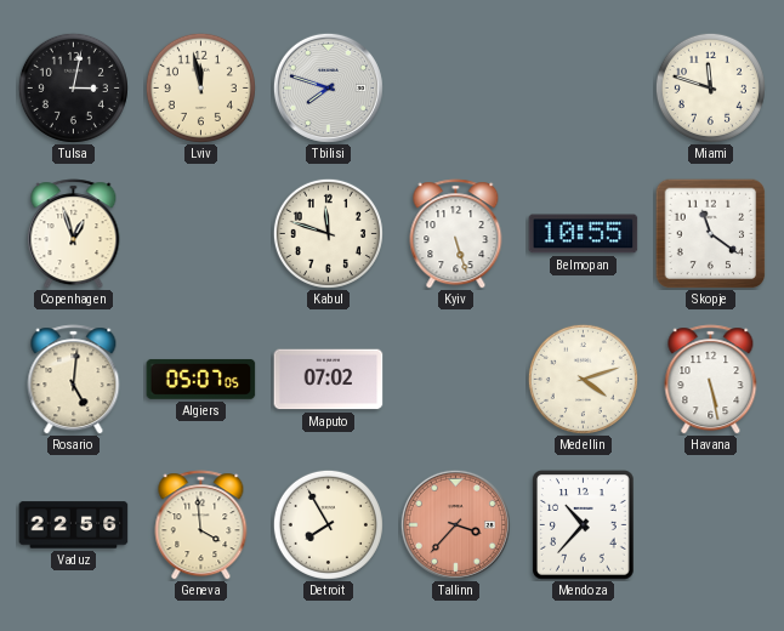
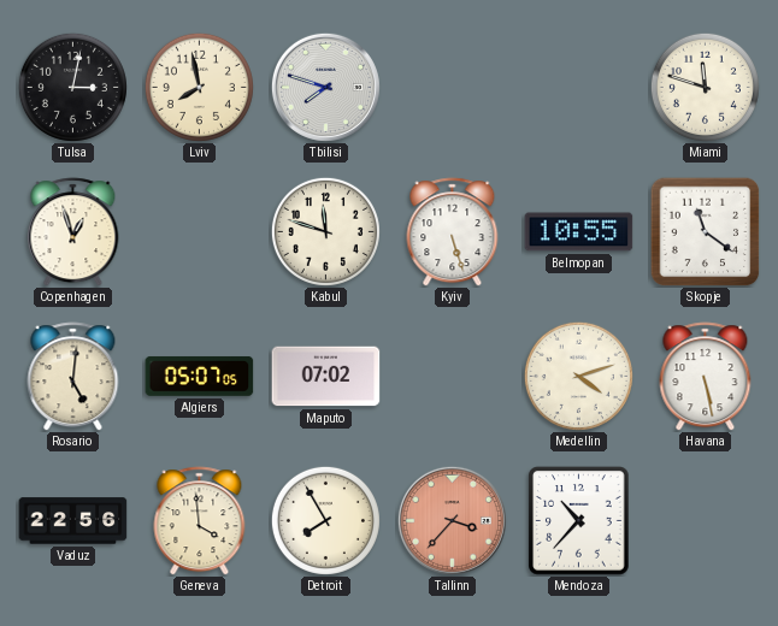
Lviv: 11:58 -> 7:58
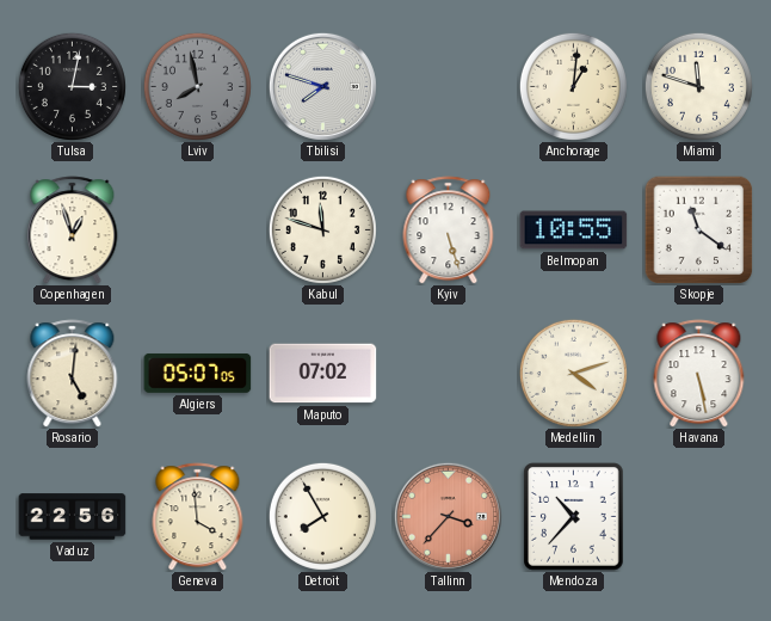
Lviv dial: cream -> grey
Anchorage: none -> 1:01
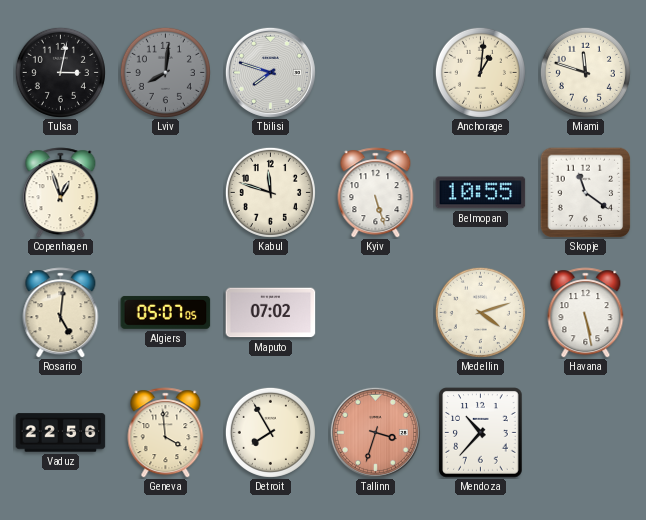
Lviv: 7:58 -> 8:01
Tallinn: 3:37 -> 3:33
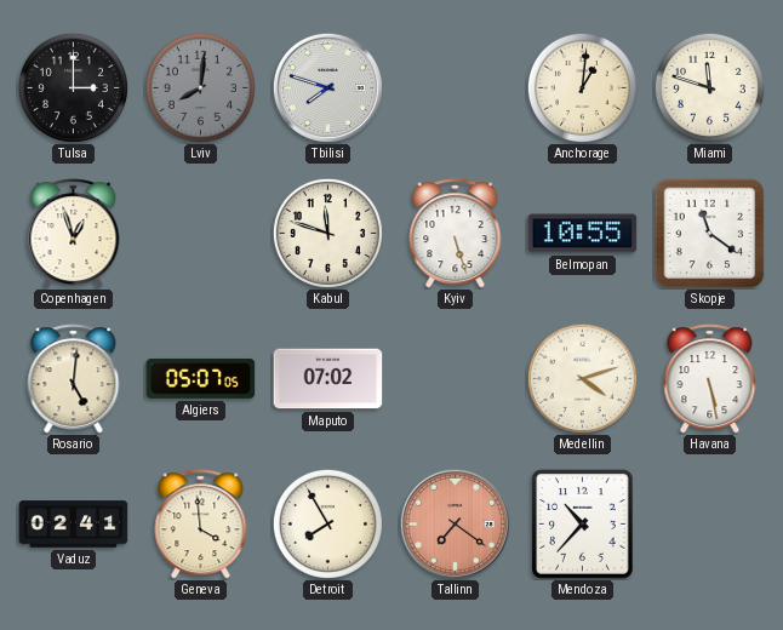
Tulsa: 3:02 -> 3:00
Vaduz: 22:56 -> 02:41
Tallinn: 3:33 -> 7:21
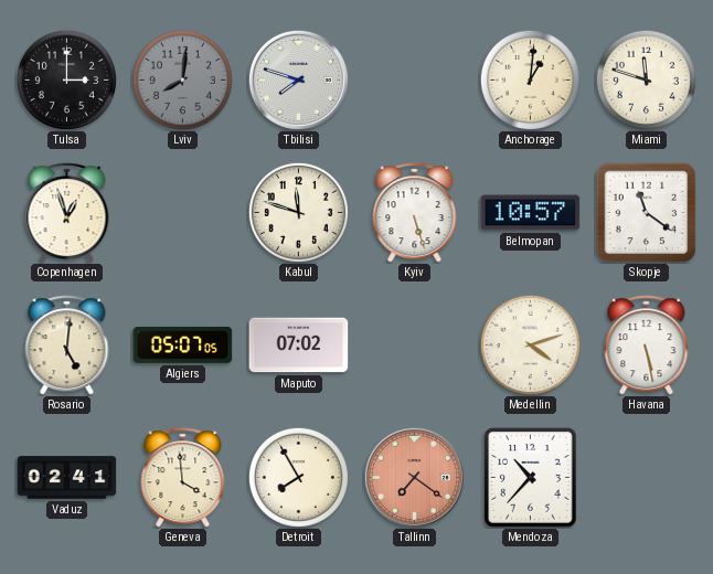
Belmopan: 10:55 -> 10:57
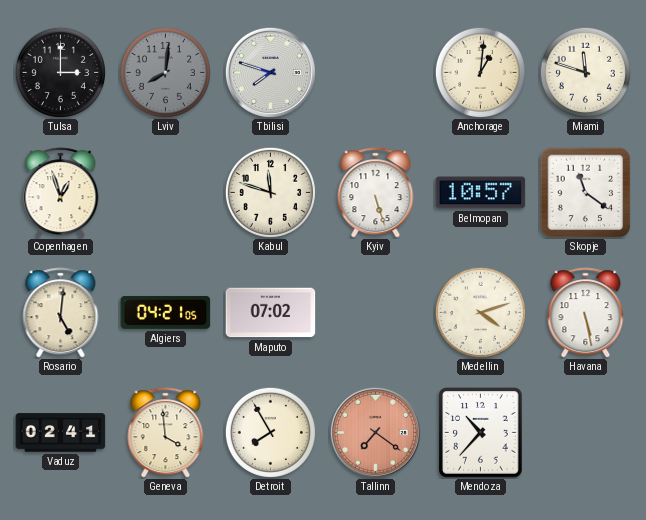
Algiers: 05:07 -> 04:21
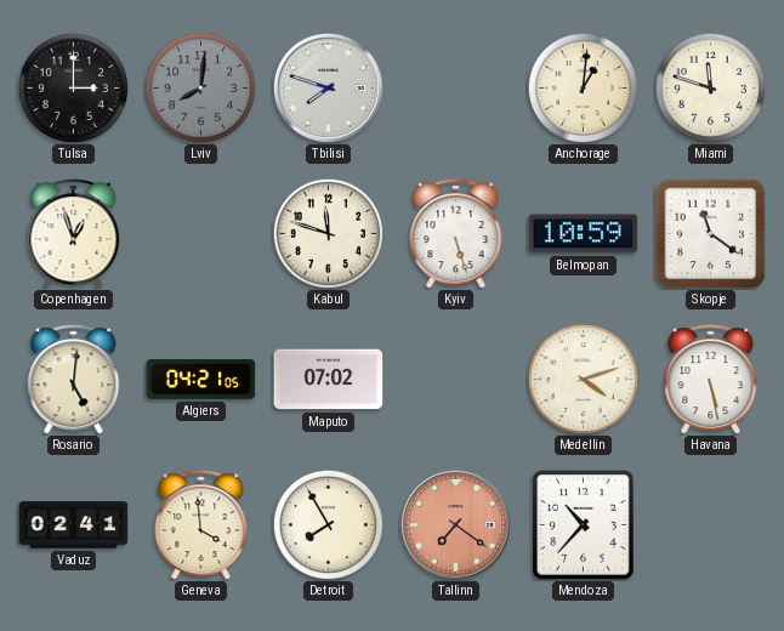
Belmopan: 10:57 -> 10:59
